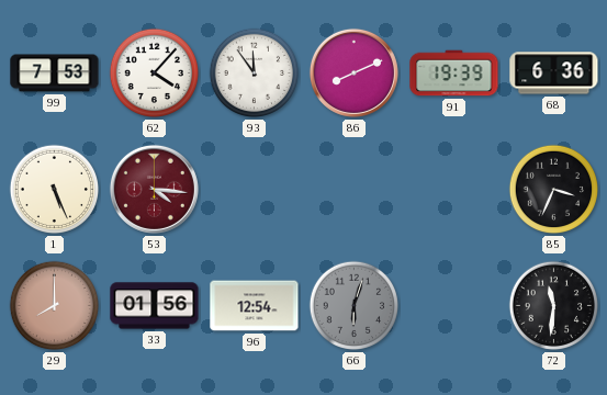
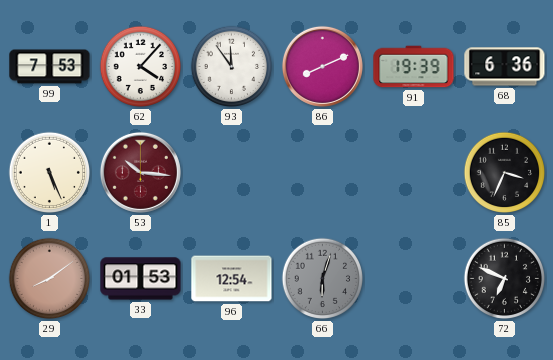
53: 4:16 -> 10:16
29: 8:00 -> 8:09
33: 01:56 -> 01:53
72: 11:31 -> 6:49
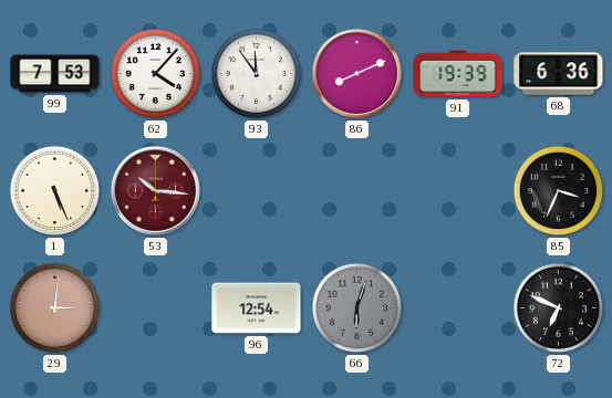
29: 8:09 -> 3:01
33: 01:53 -> none
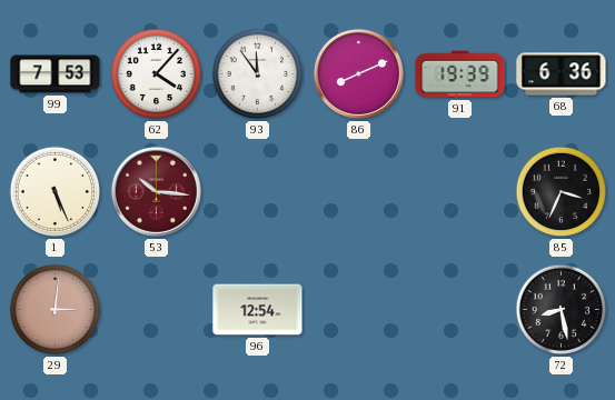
66: 6:03 -> none
72: 6:49 -> 8:28
